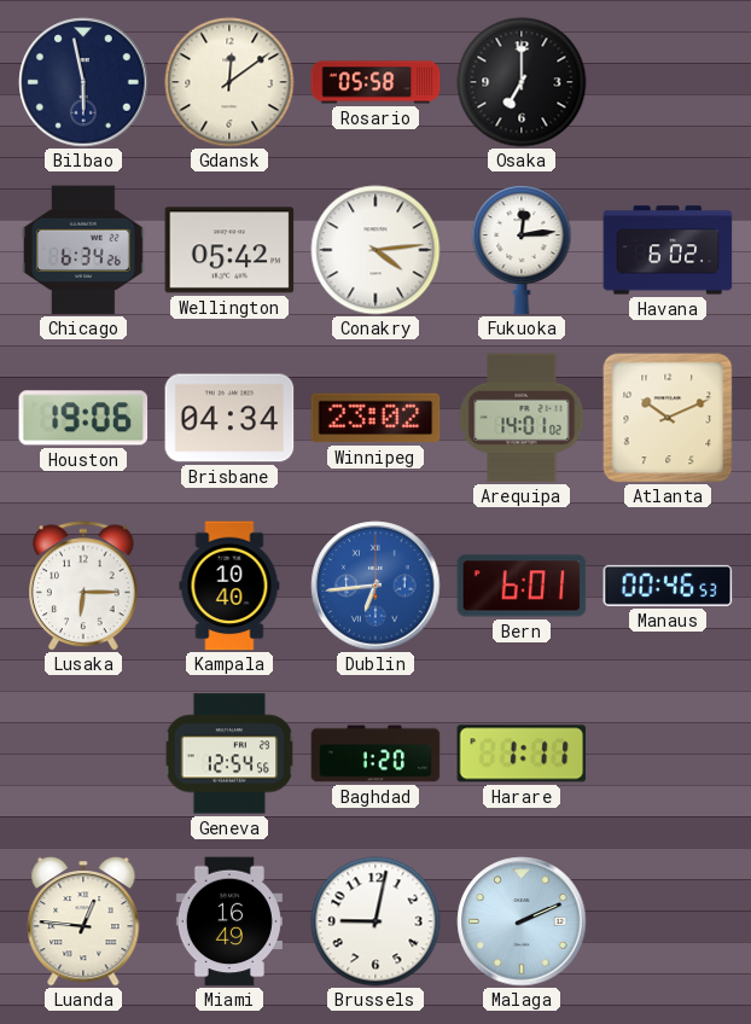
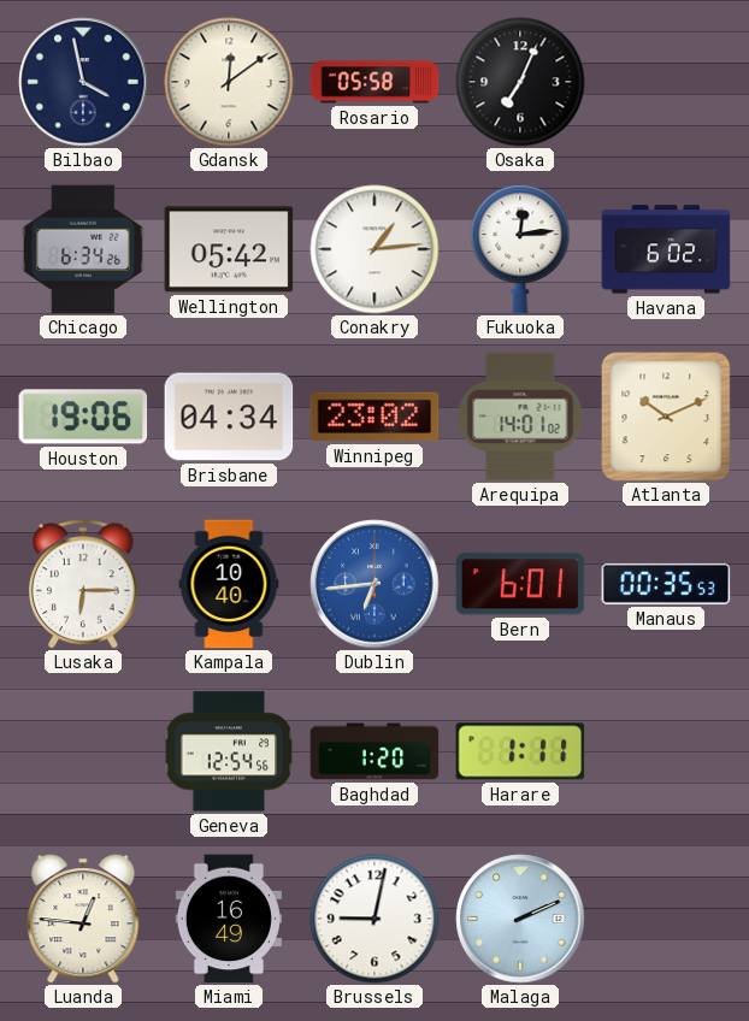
Bilbao: 5:58 -> 3:58
Osaka: 7:00 -> 7:04
Conakry: 4:14 -> 1:14
Manaus: 00:46 -> 00:35
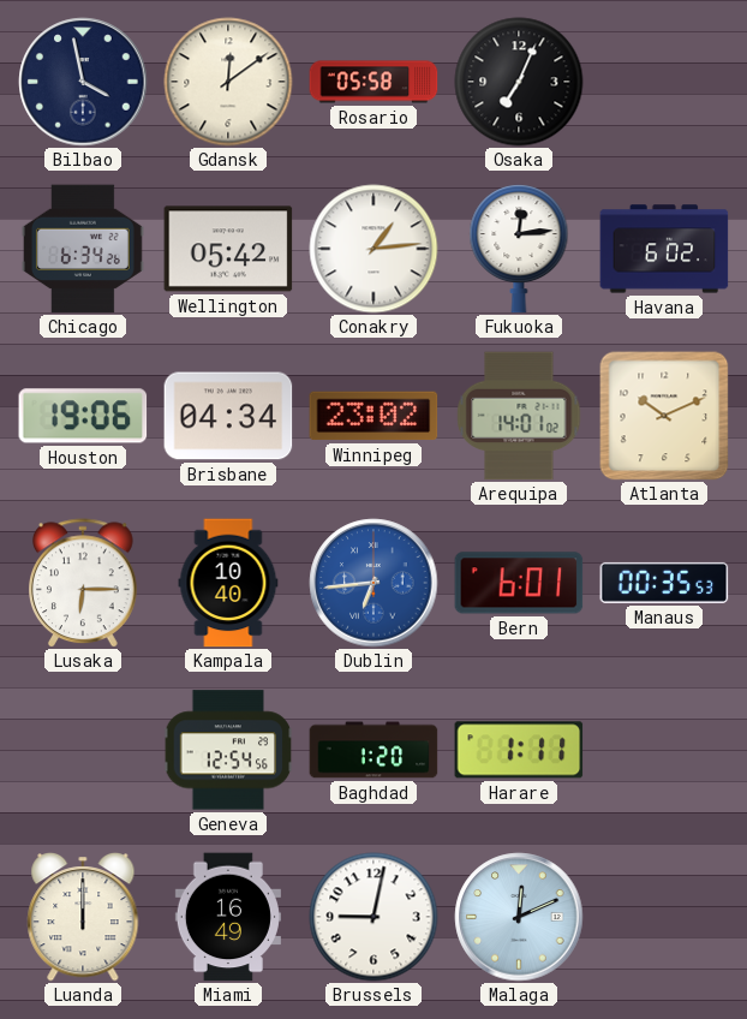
Luanda: 12:46 -> 12:00
Malaga: 2:11 -> 12:11
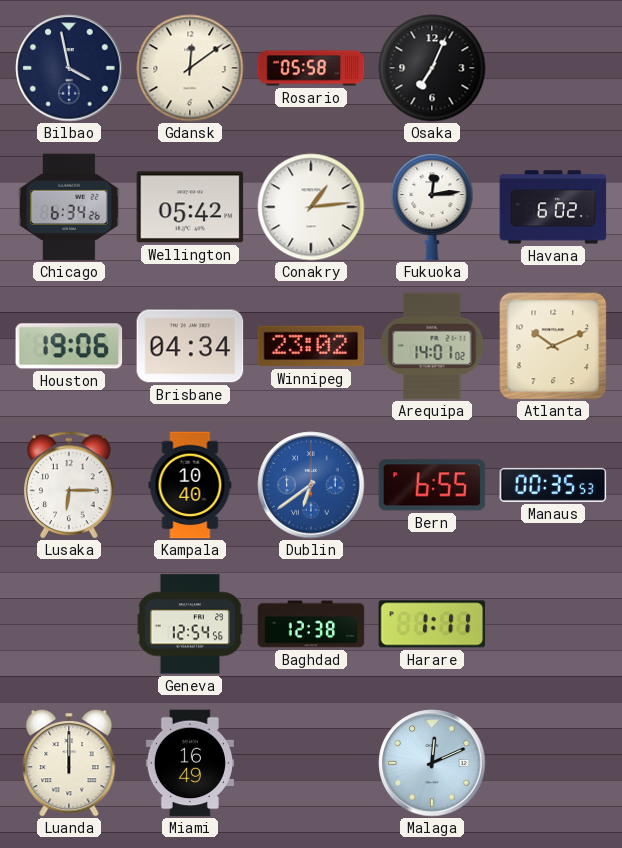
Dublin: 6:44 -> 6:39
Bern: 6:01 -> 6:55
Baghdad: 1:20 -> 12:38
Brussels: 9:02 -> none
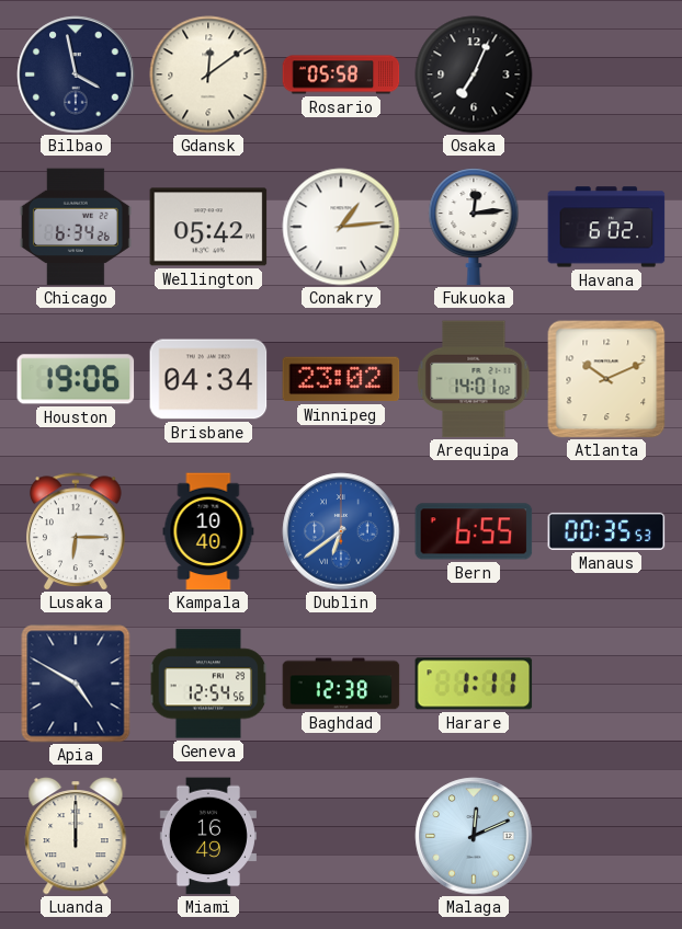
Apia: none -> 4:50
